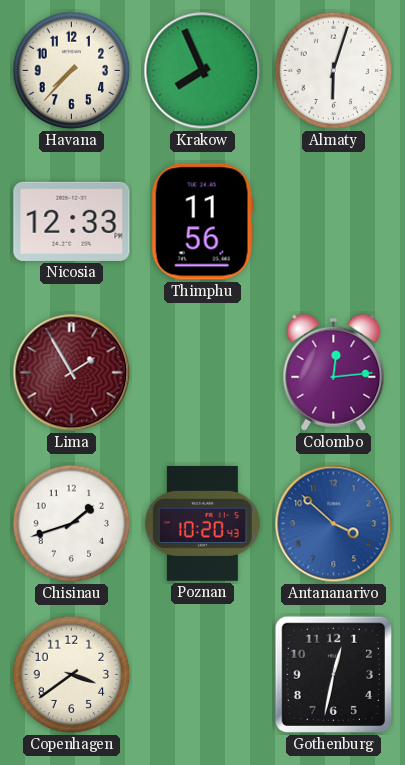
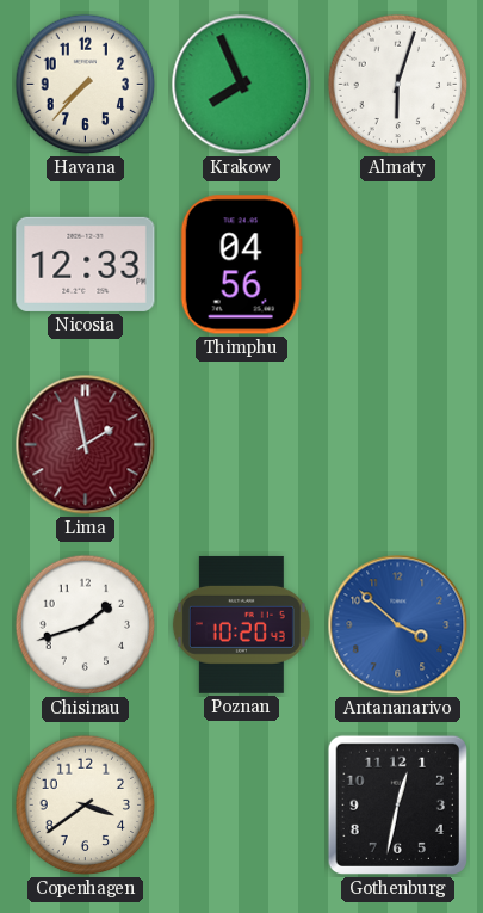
Thimphu: 11:56 -> 04:56
Lima: 1:55 -> 1:58
Colombo: 12:14 -> none
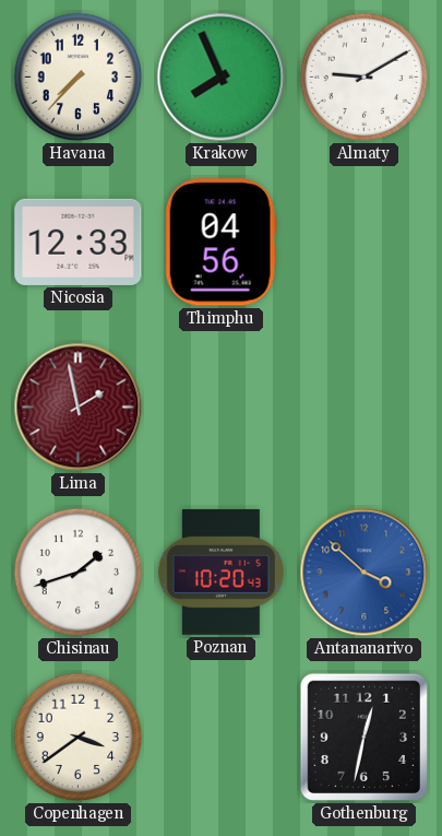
Almaty: 6:03 -> 9:10
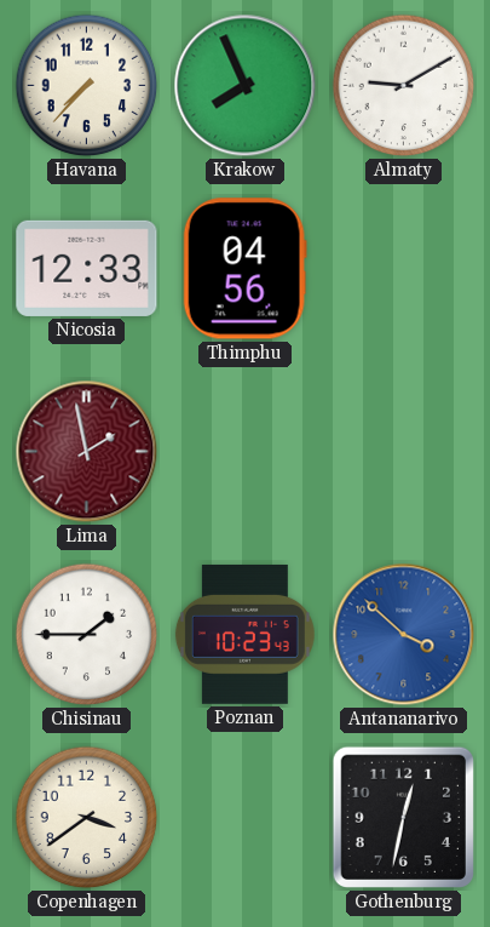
Chisinau: 1:42 -> 1:45
Poznan: 10:20 -> 10:23
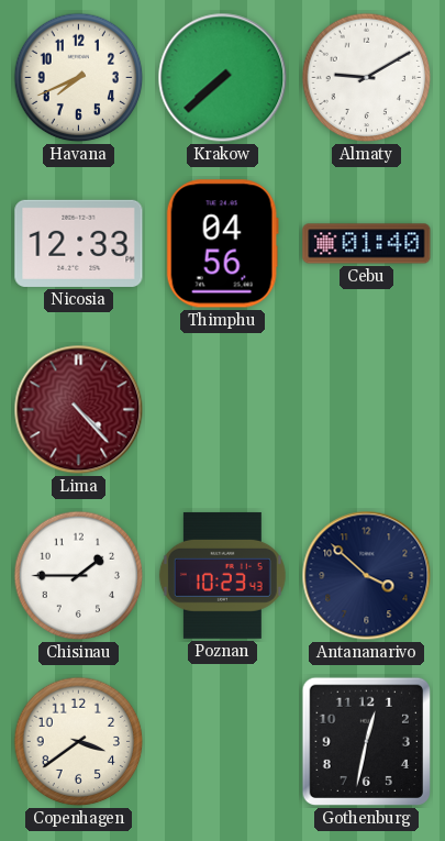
Havana: 7:37 -> 7:41
Krakow: 7:56 -> 7:38
Cebu: none -> 01:40
Lima: 1:58 -> 4:23
Antananarivo dial: blue -> navy
